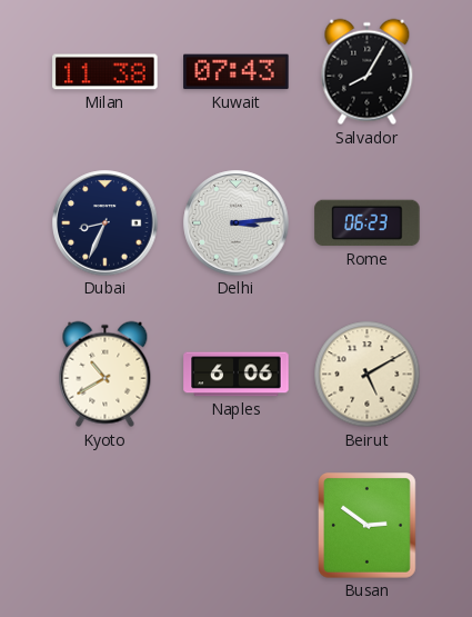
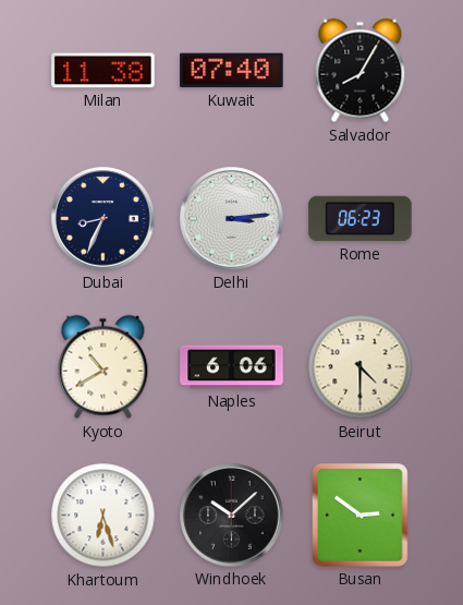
Kuwait: 07:43 -> 07:40
Beirut: 5:10 -> 4:30
Khartoum: none -> 6:27
Windhoek: none -> 10:08
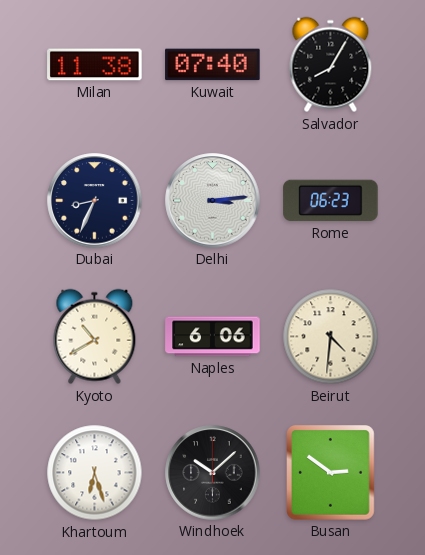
Beirut: 4:30 -> 4:31
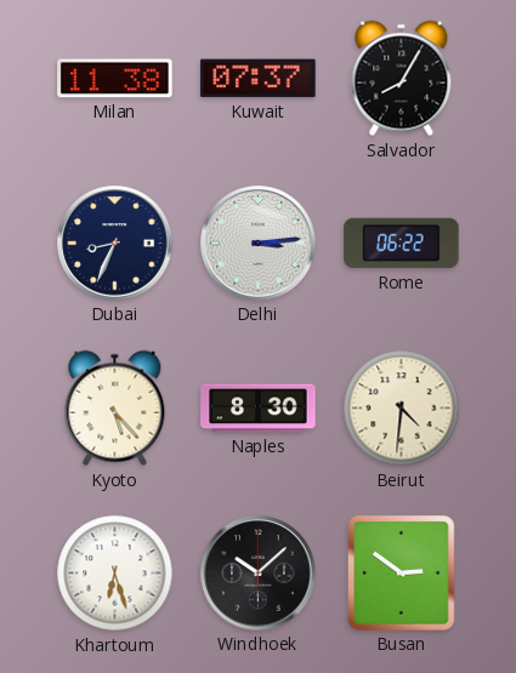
Kuwait: 07:40 -> 07:37
Rome: 06:23 -> 06:22
Kyoto: 10:40 -> 5:23
Naples: 6:06 -> 8:30
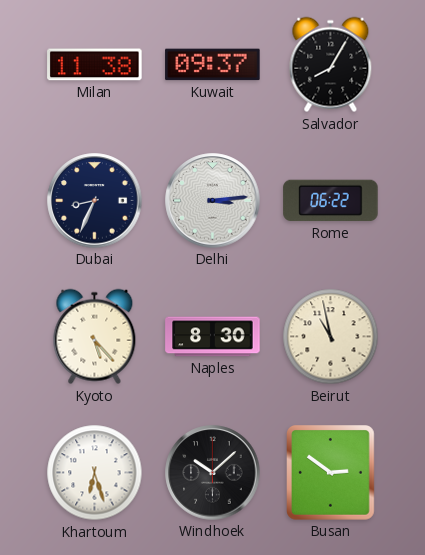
Kuwait: 07:37 -> 09:37
Beirut: 4:31 -> 10:58
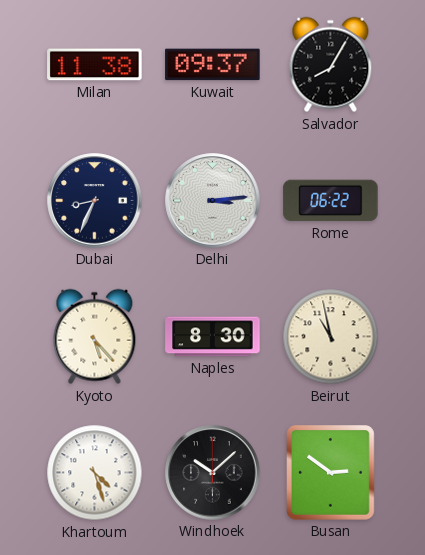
Khartoum: 6:27 -> 4:27
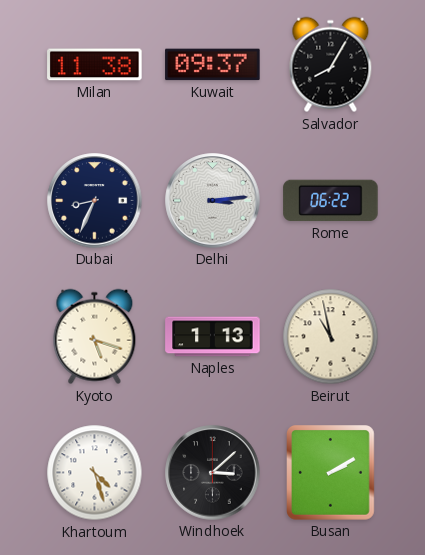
Kyoto: 5:23 -> 5:18
Naples: 8:30 -> 1:13
Windhoek: 10:08 -> 3:08
Busan: 2:51 -> 2:10
